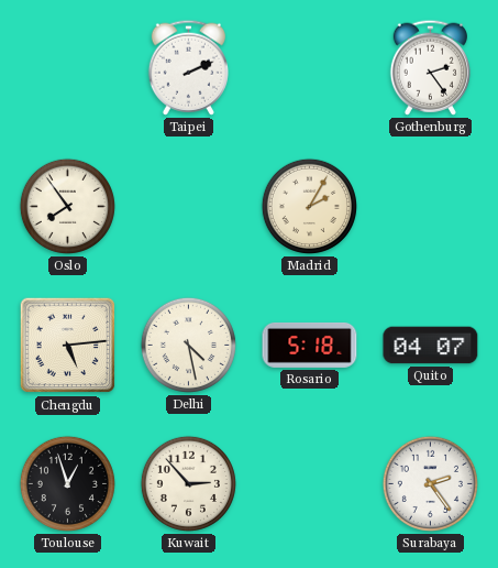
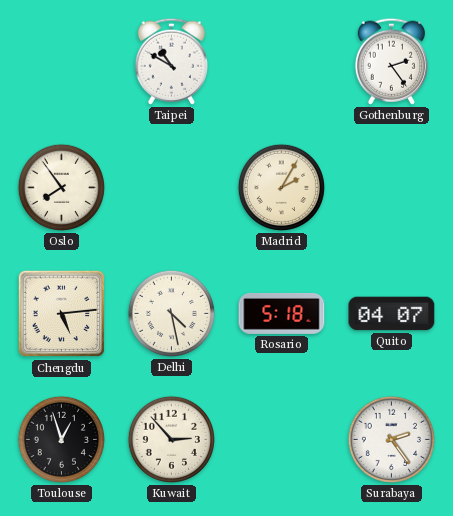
Taipei: 2:11 -> 10:50
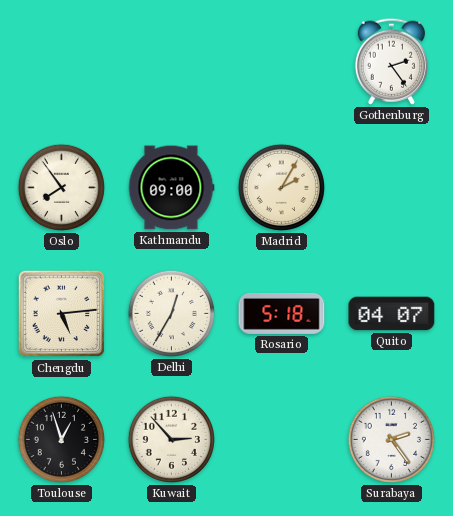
Taipei: 10:50 -> none
Kathmandu: none -> 09:00
Delhi: 4:28 -> 12:35
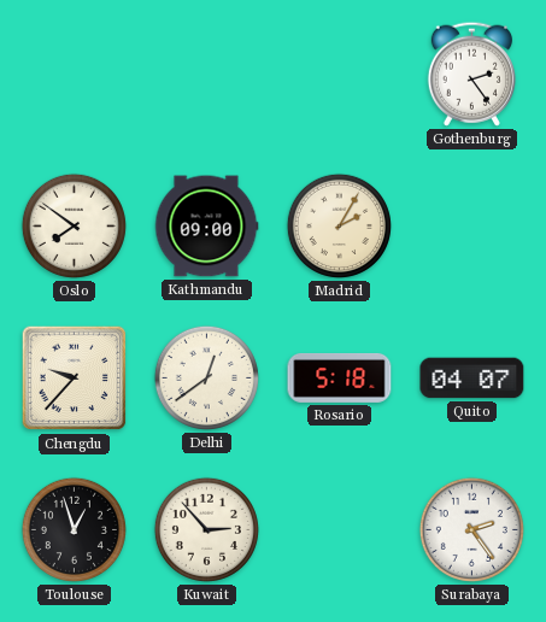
Oslo: 7:54 -> 7:51
Chengdu: 5:14 -> 9:37
Delhi: 12:35 -> 12:39
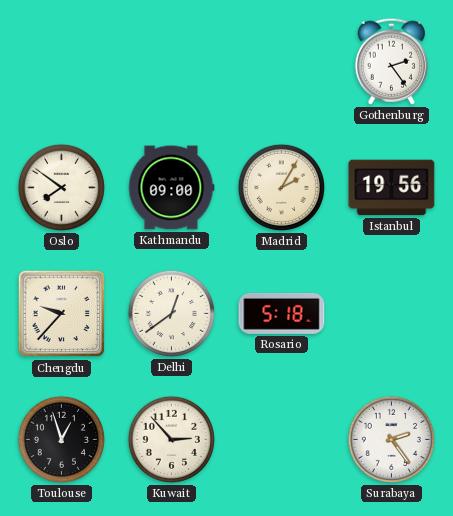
Istanbul: none -> 19:56
Quito: 04:07 -> none
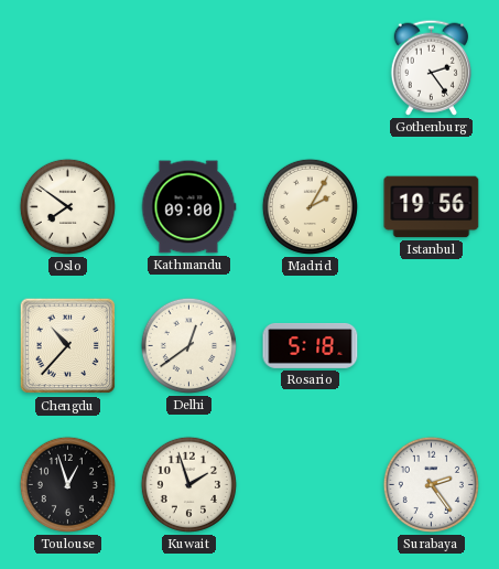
Chengdu: 9:37 -> 10:37
Kuwait: 2:53 -> 1:57
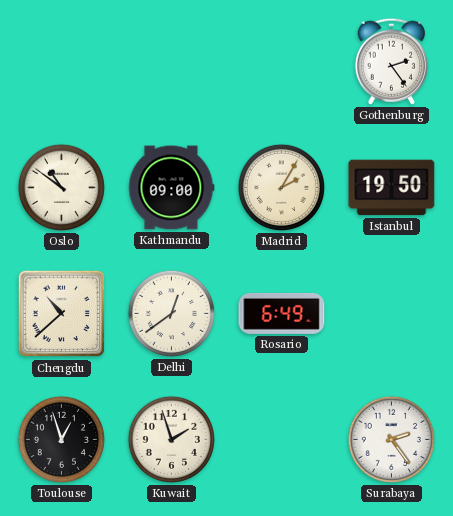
Oslo: 7:51 -> 10:51
Istanbul: 19:56 -> 19:50
Chengdu: 10:37 -> 10:38
Rosario: 5:18 -> 6:49
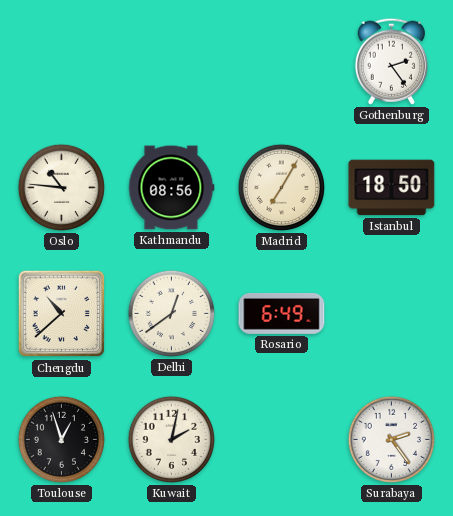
Oslo: 10:51 -> 10:46
Kathmandu: 09:00 -> 08:56
Madrid: 2:05 -> 7:05
Istanbul: 19:50 -> 18:50
Kuwait: 1:57 -> 2:02
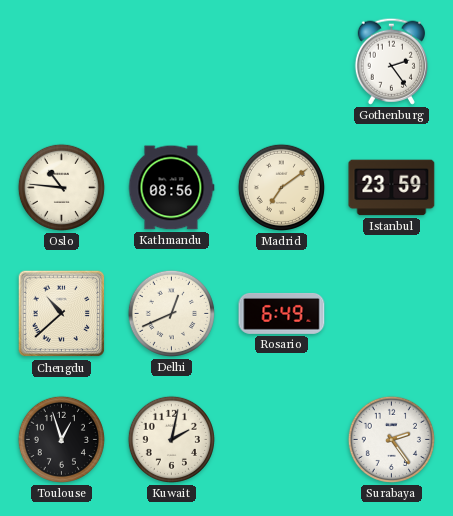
Madrid: 7:05 -> 7:09
Istanbul: 18:50 -> 23:59
Delhi: 12:39 -> 12:41
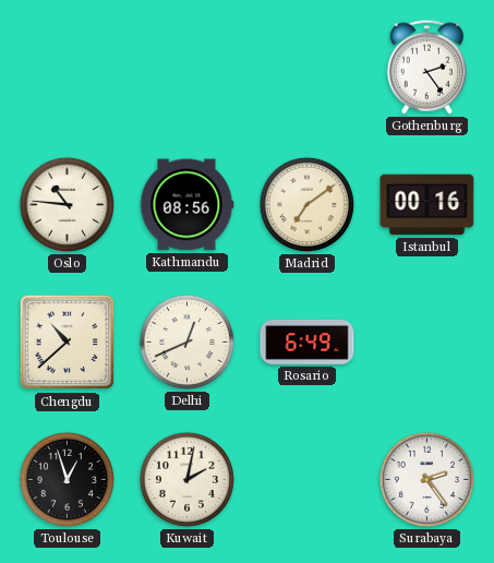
Istanbul: 23:59 -> 00:16
